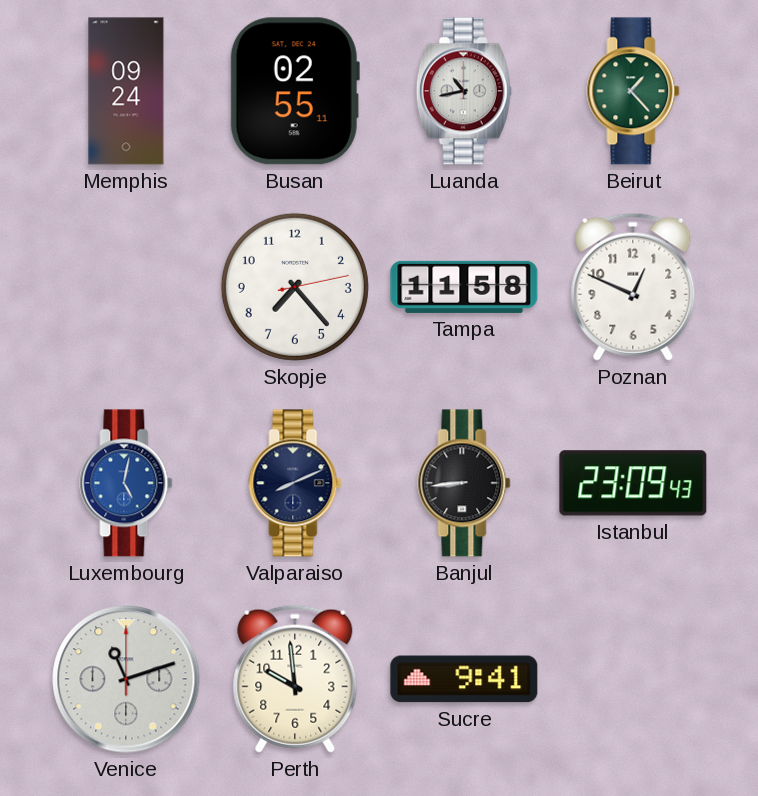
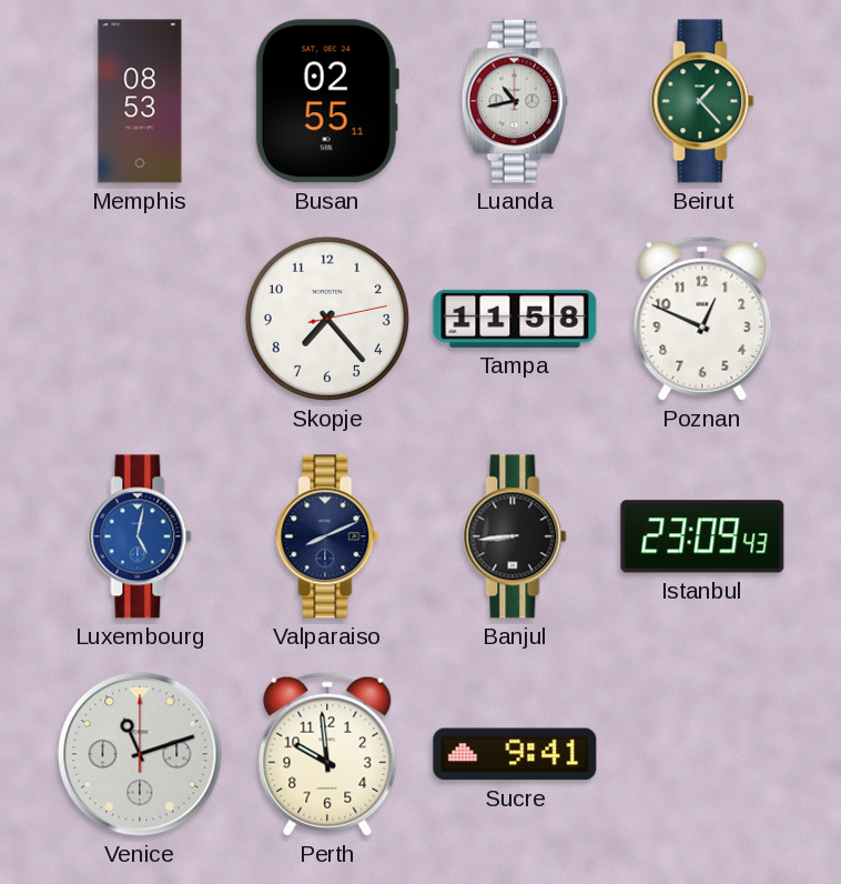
Memphis: 09:24 -> 08:53
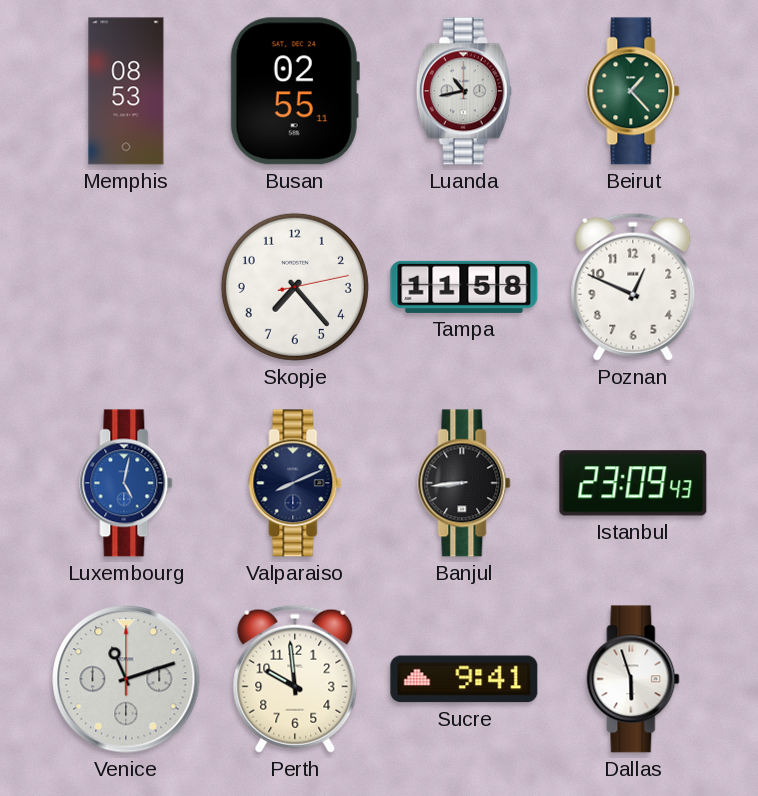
Dallas: none -> 5:57
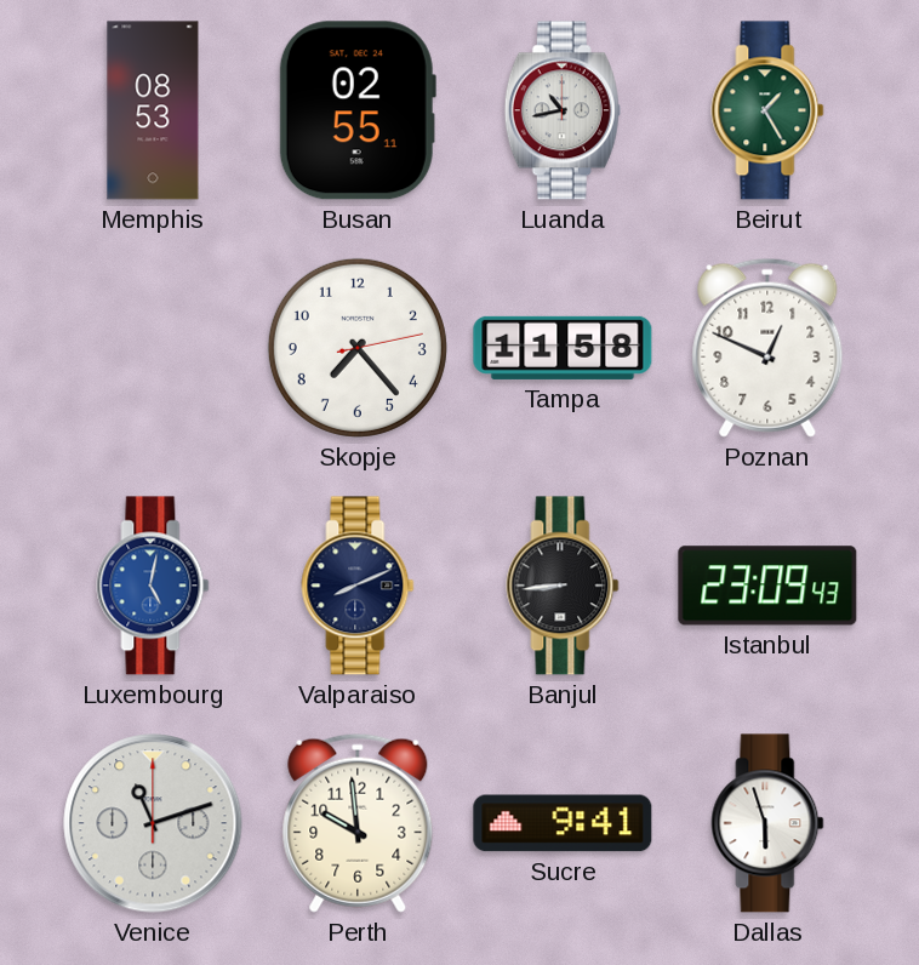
Beirut: 1:23 -> 1:25
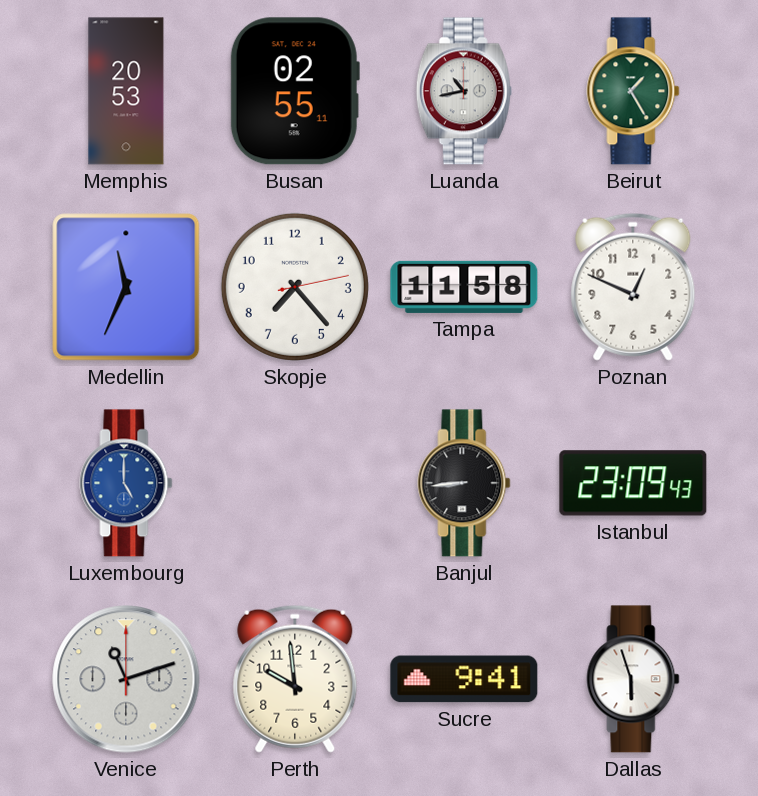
Memphis: 08:53 -> 20:53
Medellin: none -> 11:34
Luxembourg: 5:02 -> 5:00
Valparaiso: 8:11 -> none
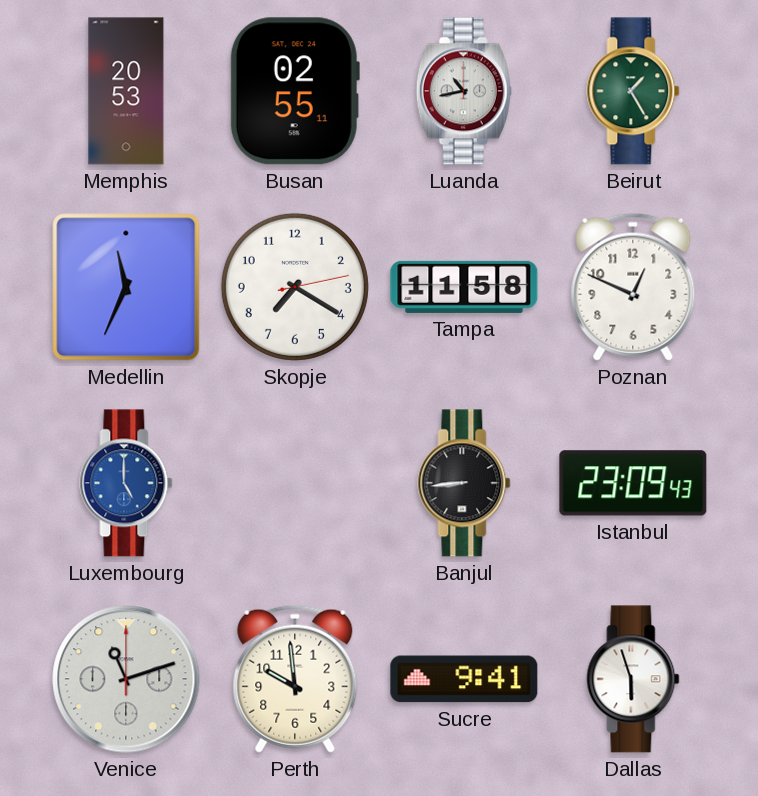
Skopje: 7:23 -> 7:20
